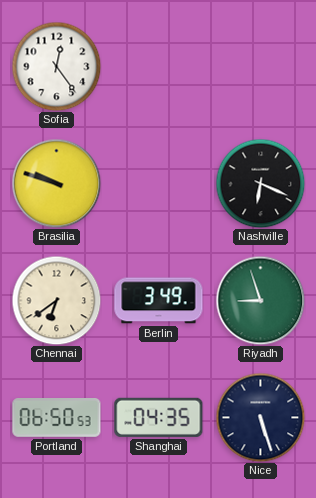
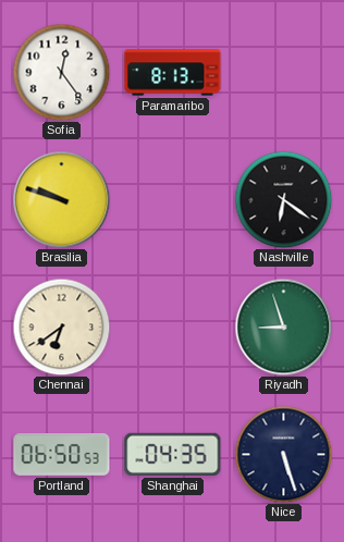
Paramaribo: none -> 8:13
Nashville: 6:19 -> 6:21
Berlin: 3:49 -> none
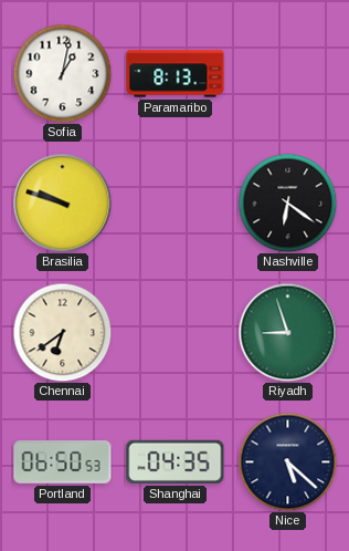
Sofia: 12:24 -> 1:02
Nice: 5:27 -> 5:22
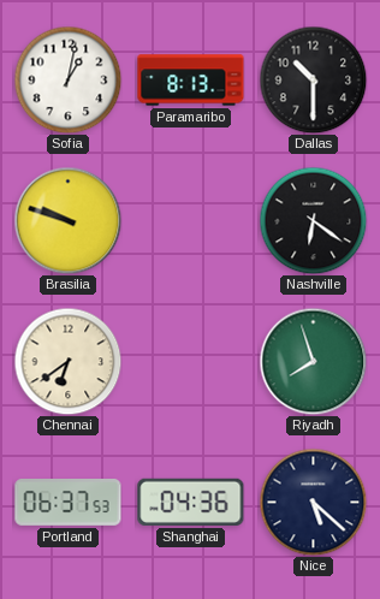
Dallas: none -> 10:30
Riyadh: 8:57 -> 7:57
Portland: 06:50 -> 06:37
Shanghai: 04:35 -> 04:36
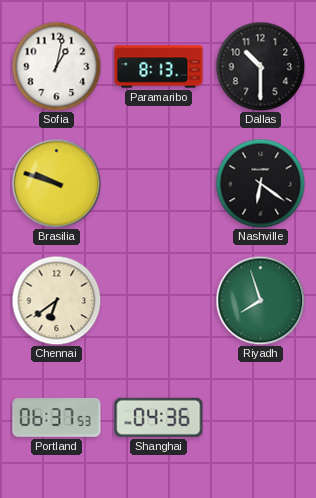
Nice: 5:22 -> none
